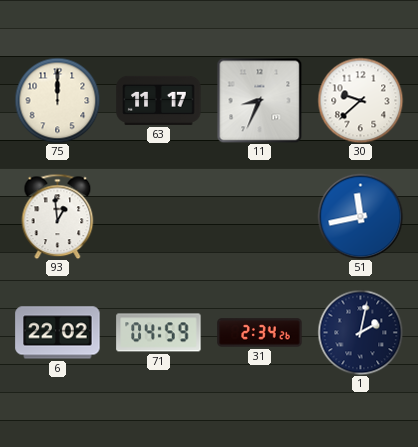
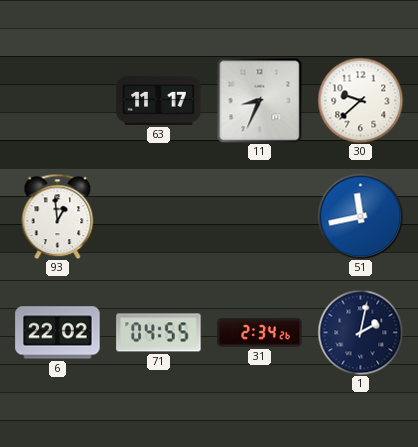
75: 12:00 -> none
71: 04:59 -> 04:55
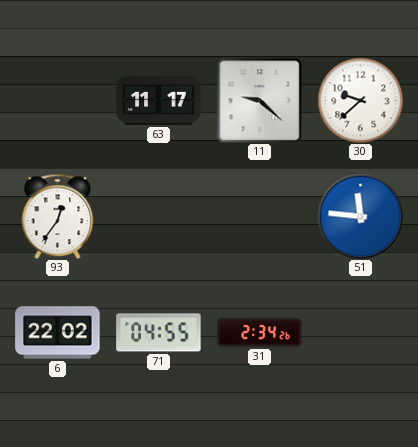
11: 8:34 -> 9:22
93: 12:59 -> 12:36
51: 11:43 -> 11:46
1: 2:02 -> none
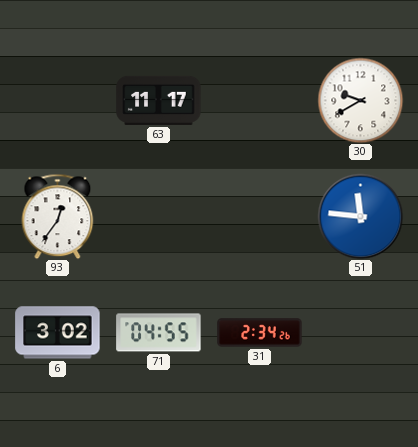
11: 9:22 -> none
30: 9:38 -> 9:40
6: 22:02 -> 3:02
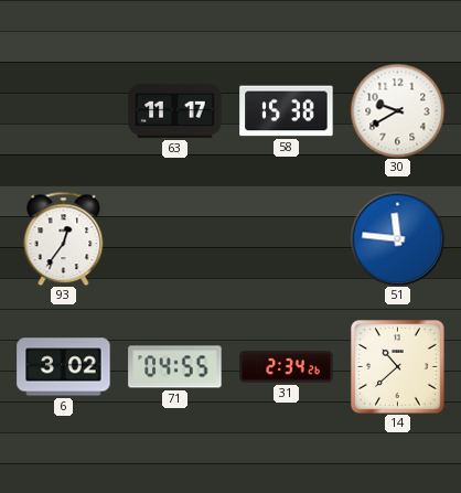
58: none -> 15:38
14: none -> 10:38
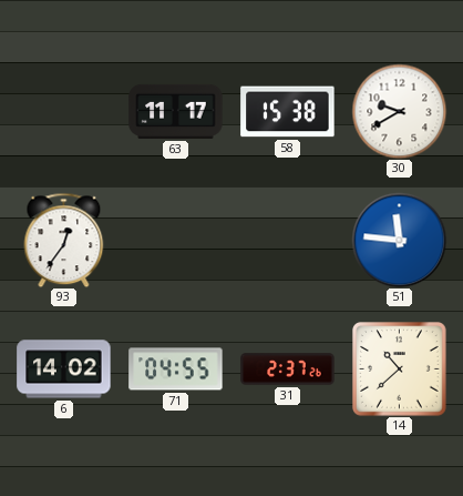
6: 3:02 -> 14:02
31: 2:34 -> 2:37
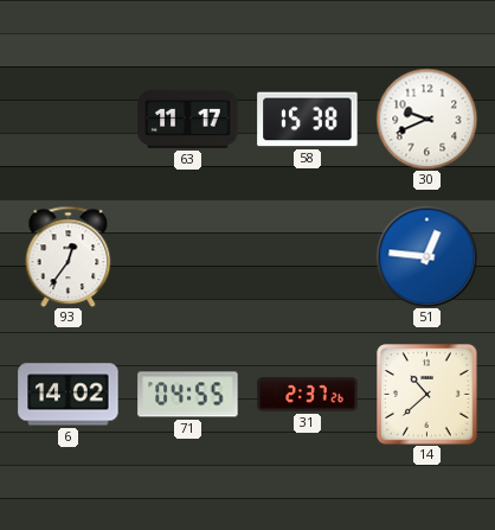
30: 9:40 -> 9:41
51: 11:46 -> 12:46
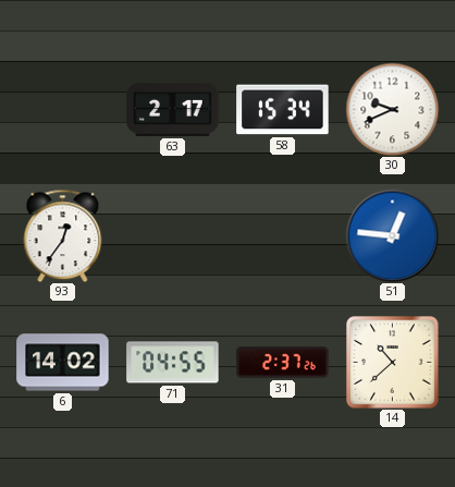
63: 11:17 -> 2:17
58: 15:38 -> 15:34
